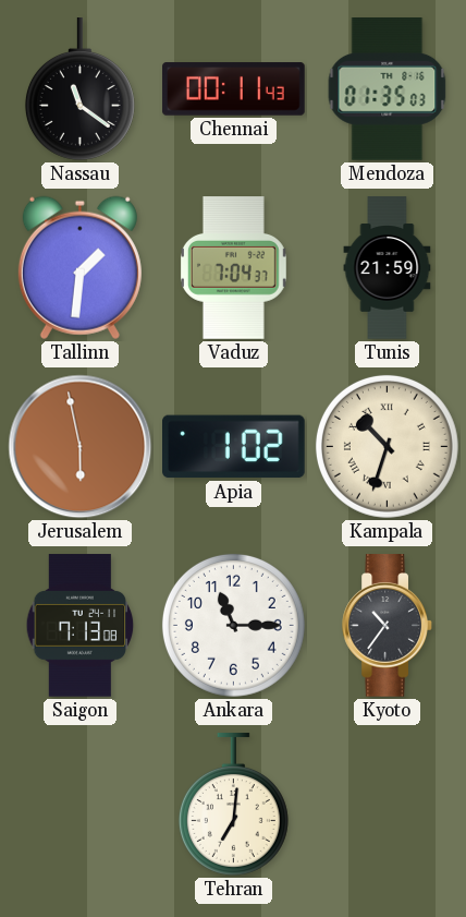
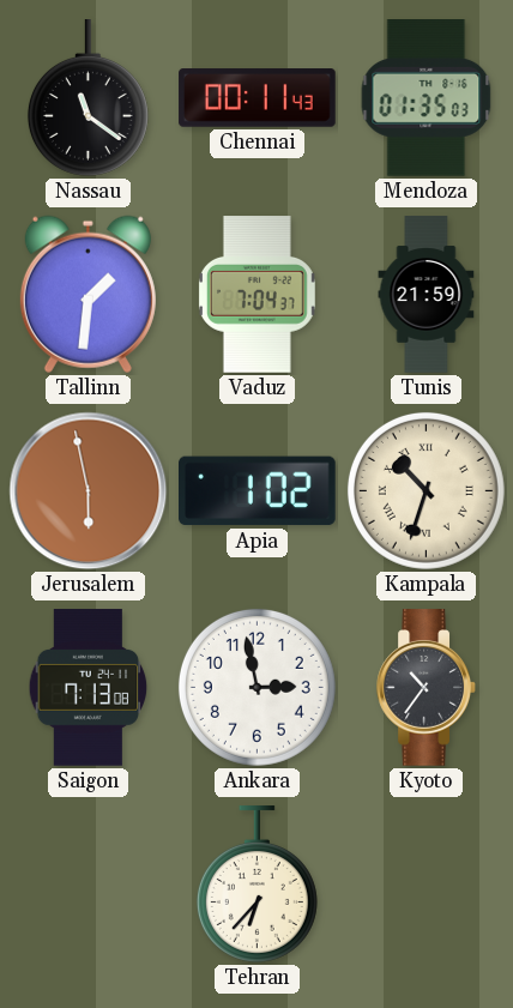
Ankara: 11:15 -> 2:58
Tehran: 7:01 -> 6:37
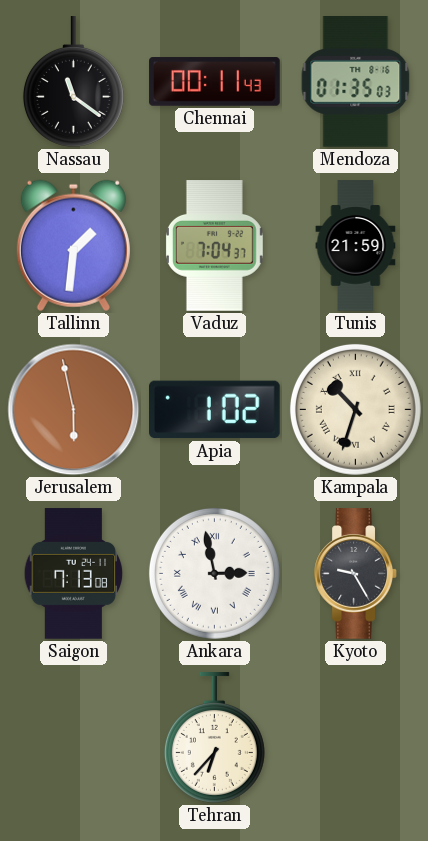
Ankara numerals: Arabic -> Roman
Kyoto: 10:36 -> 9:25
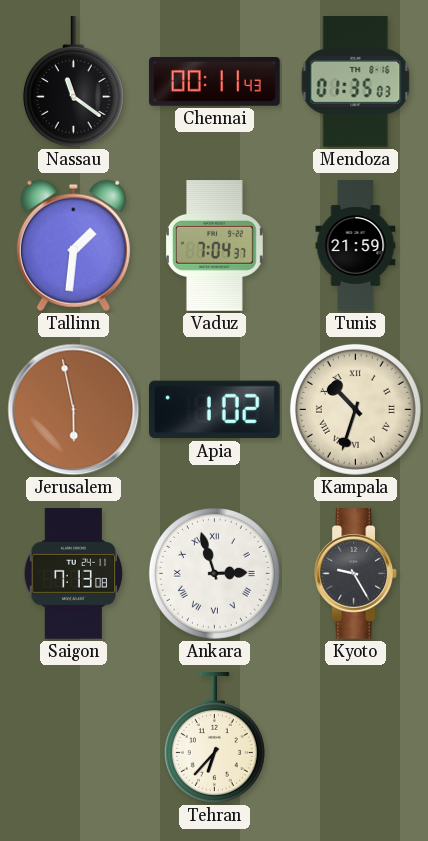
Ankara: 2:58 -> 2:57
